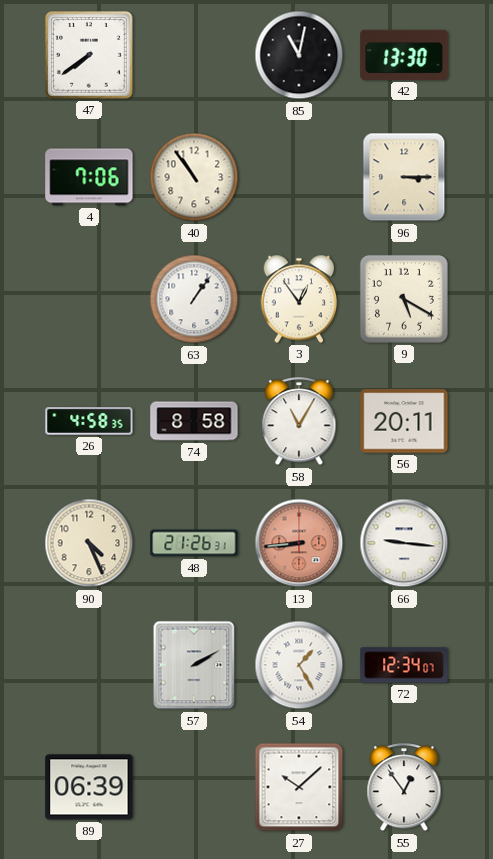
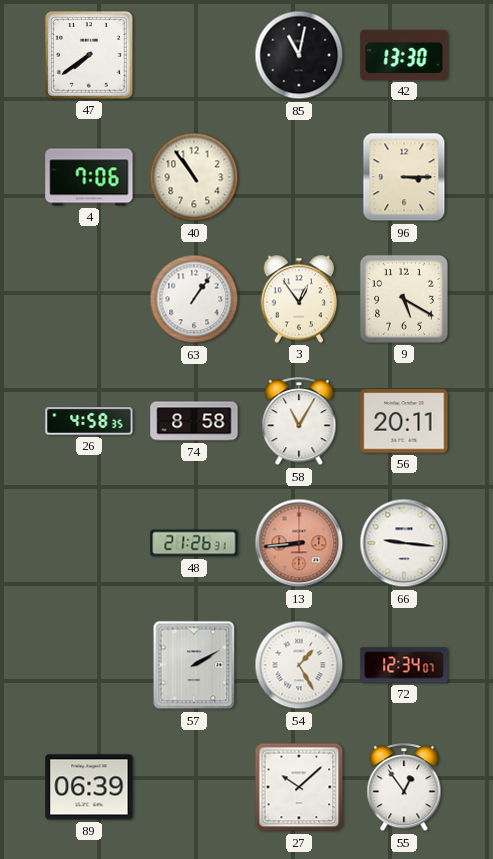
90: 4:26 -> none
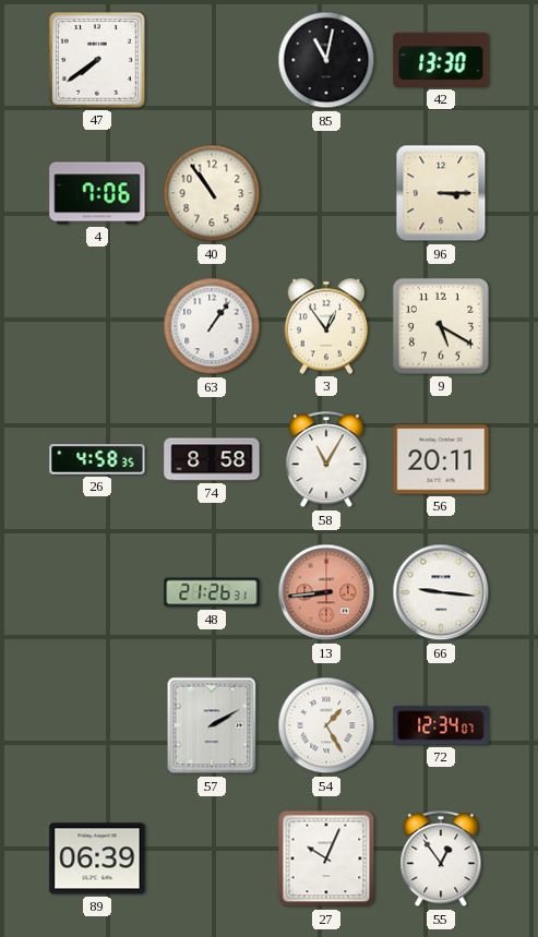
27: 10:08 -> 10:04
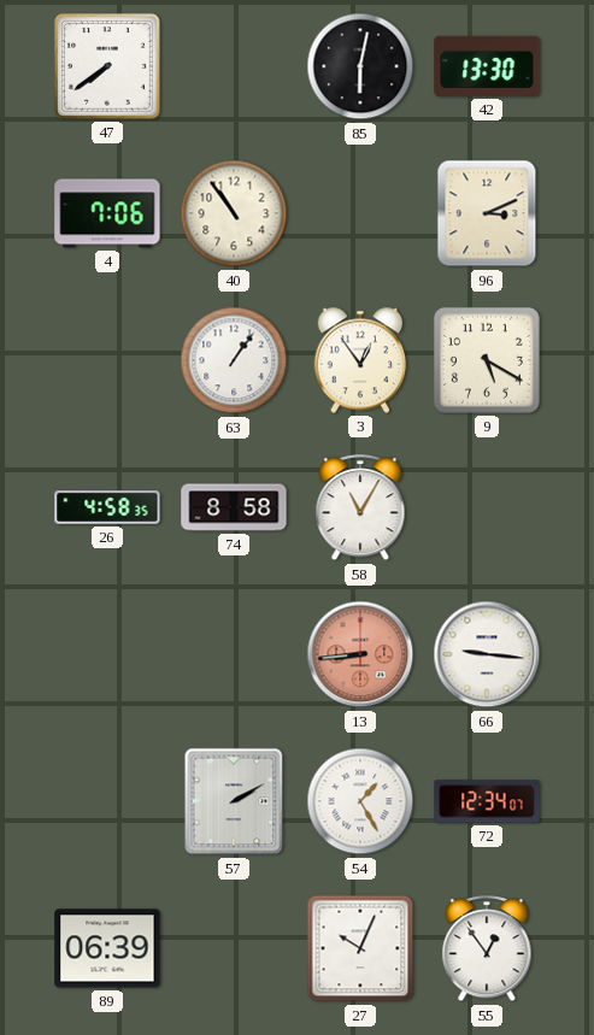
85: 11:02 -> 6:02
96: 3:15 -> 3:11
56: 20:11 -> none
48: 21:26 -> none
